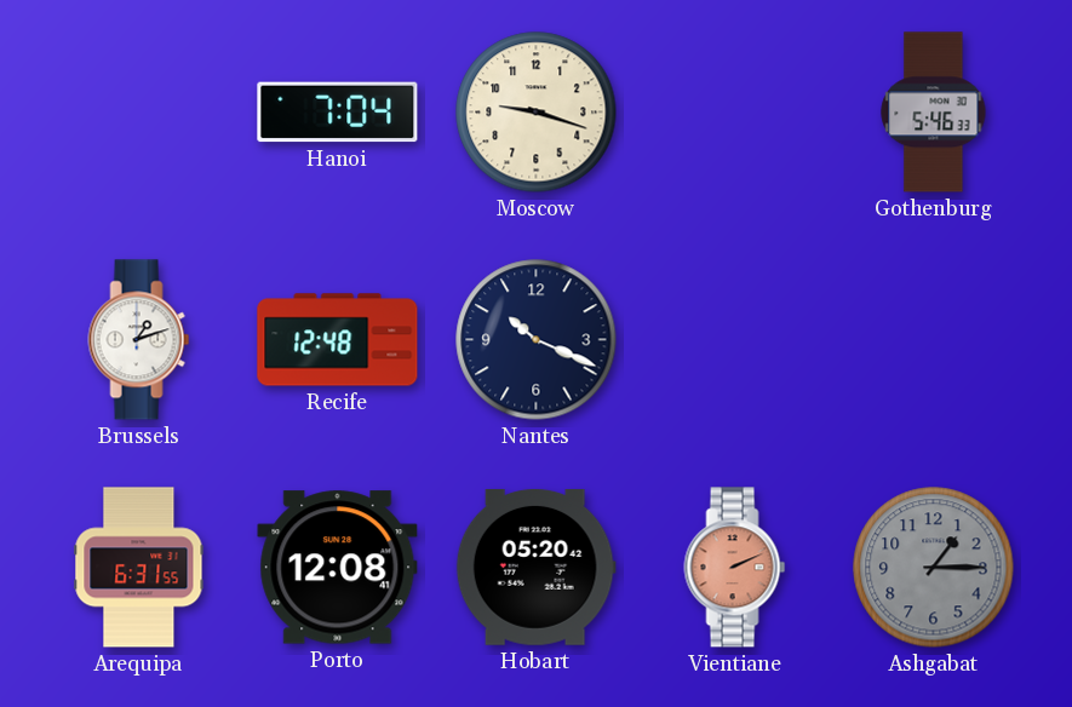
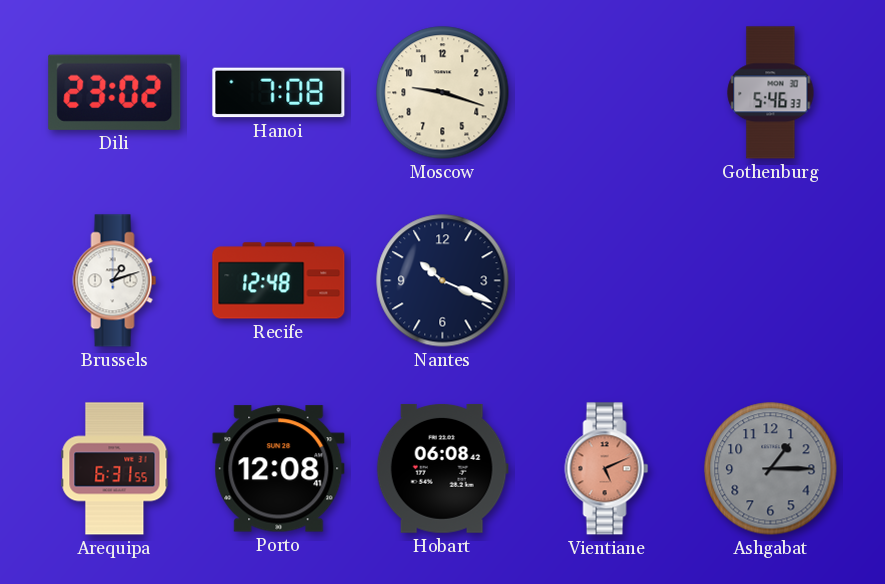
Dili: none -> 23:02
Hanoi: 7:04 -> 7:08
Hobart: 05:20 -> 06:08
Vientiane: 2:11 -> 5:11
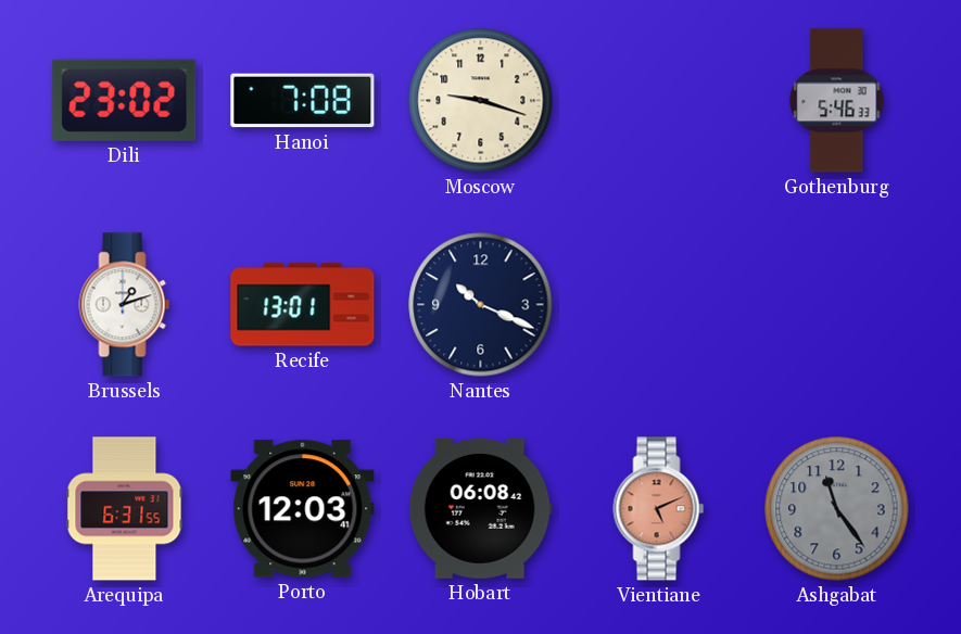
Recife: 12:48 -> 13:01
Porto: 12:08 -> 12:03
Ashgabat: 1:15 -> 11:24
